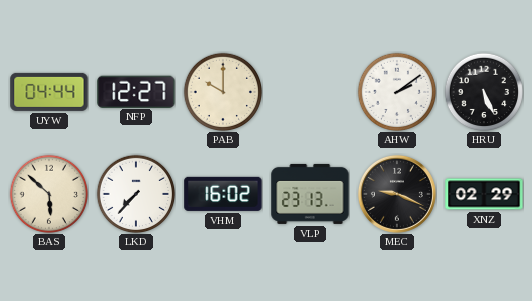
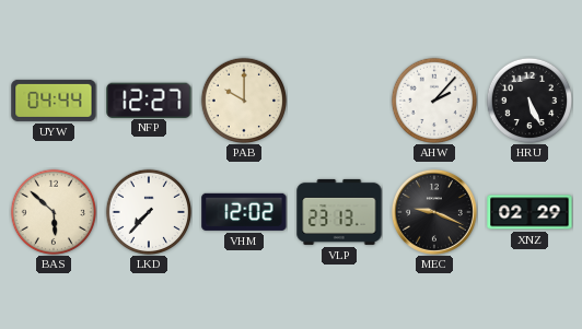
AHW: 2:09 -> 2:07
VHM: 16:02 -> 12:02
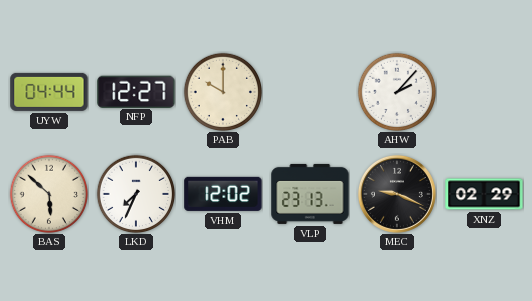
HRU: 5:26 -> none
LKD: 7:37 -> 7:34
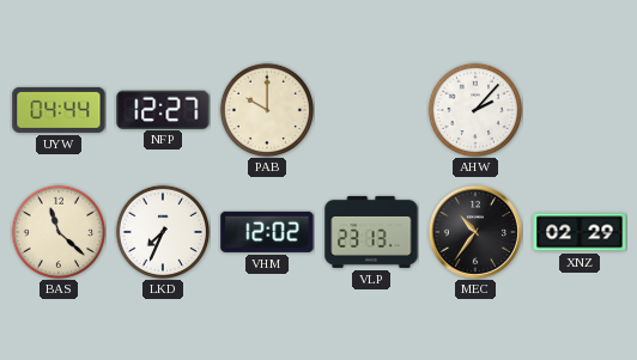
BAS: 5:52 -> 11:22
MEC: 9:19 -> 10:36
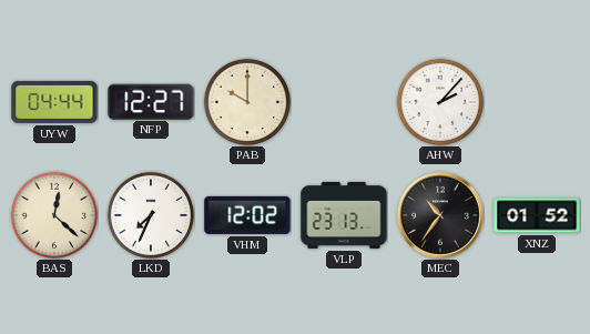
BAS: 11:22 -> 12:22
XNZ: 02:29 -> 01:52
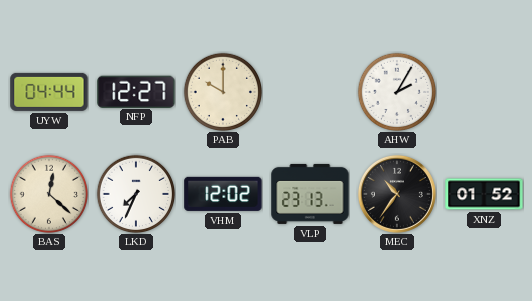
AHW: 2:07 -> 2:05
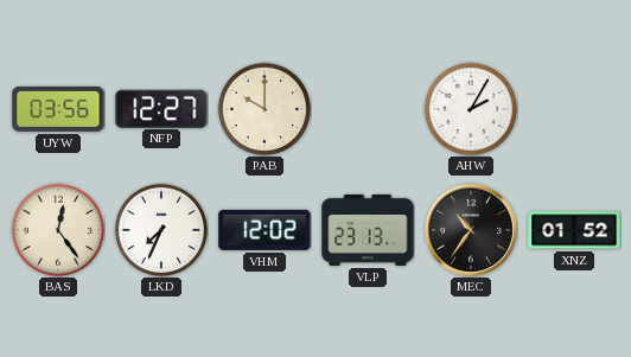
UYW: 04:44 -> 03:56
BAS: 12:22 -> 12:24
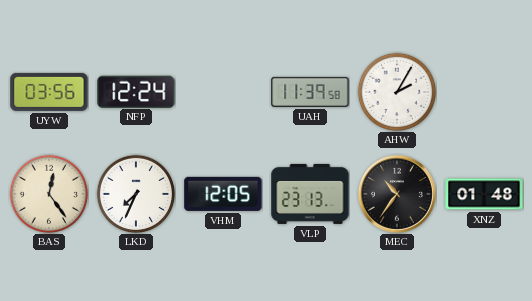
NFP: 12:27 -> 12:24
PAB: 10:00 -> none
UAH: none -> 11:39
VHM: 12:02 -> 12:05
XNZ: 01:52 -> 01:48
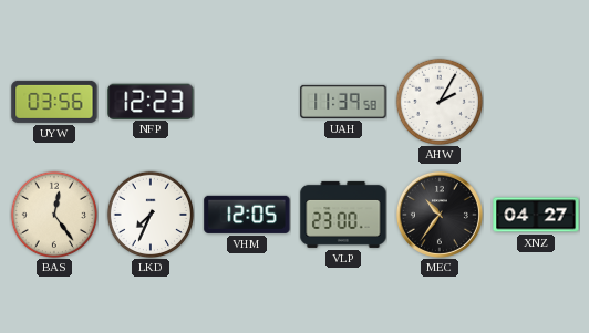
NFP: 12:24 -> 12:23
VLP: 23:13 -> 23:00
XNZ: 01:48 -> 04:27
